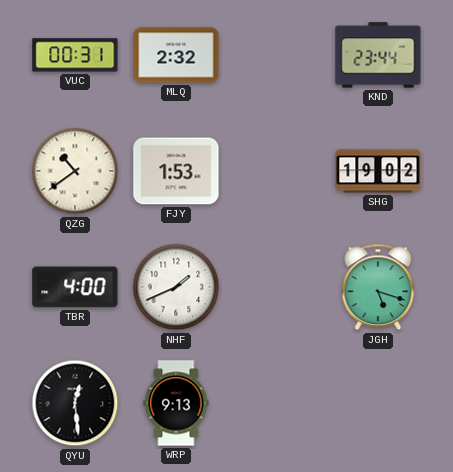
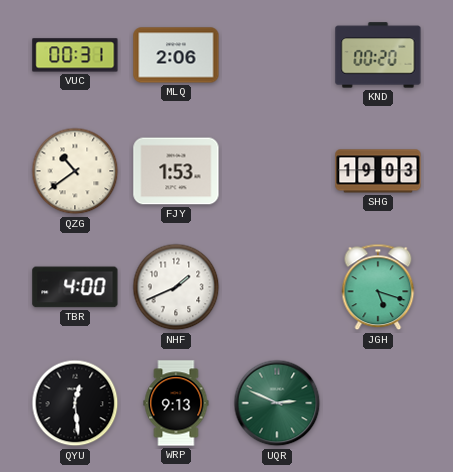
MLQ: 2:32 -> 2:06
KND: 23:44 -> 00:20
SHG: 19:02 -> 19:03
UQR: none -> 2:49
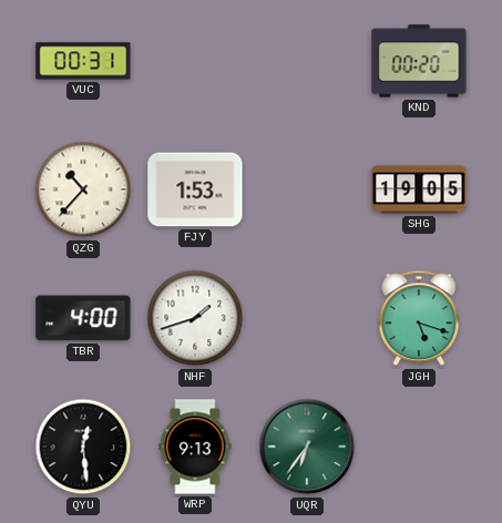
MLQ: 2:06 -> none
QZG: 10:39 -> 10:37
SHG: 19:03 -> 19:05
NHF: 1:41 -> 1:42
UQR: 2:49 -> 6:36
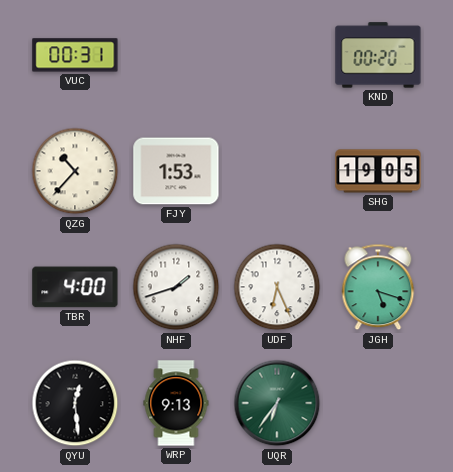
UDF: none -> 6:26
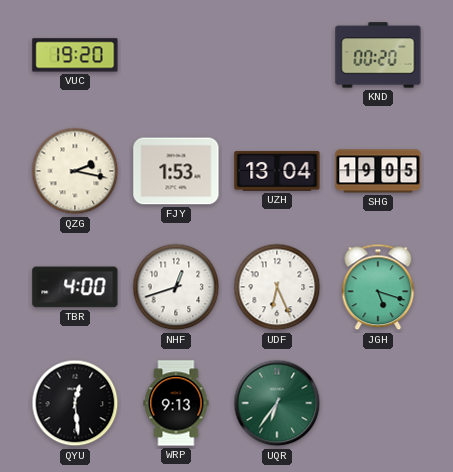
VUC: 00:31 -> 19:20
QZG: 10:37 -> 2:17
UZH: none -> 13:04
NHF: 1:42 -> 12:42
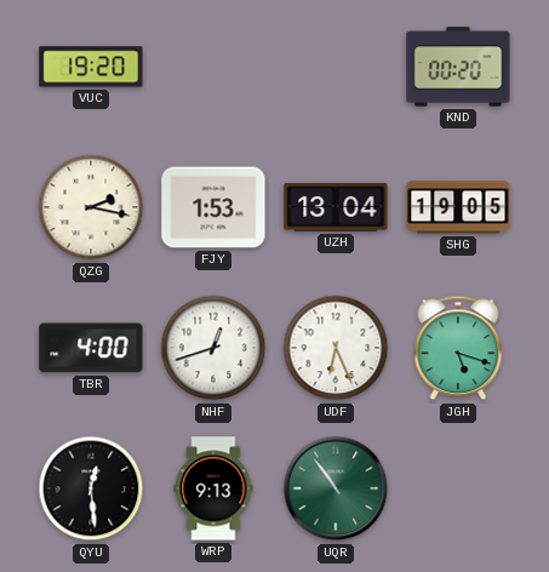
UQR: 6:36 -> 10:54
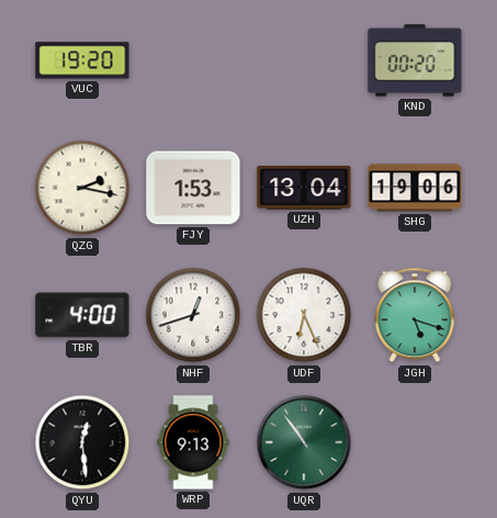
SHG: 19:05 -> 19:06
